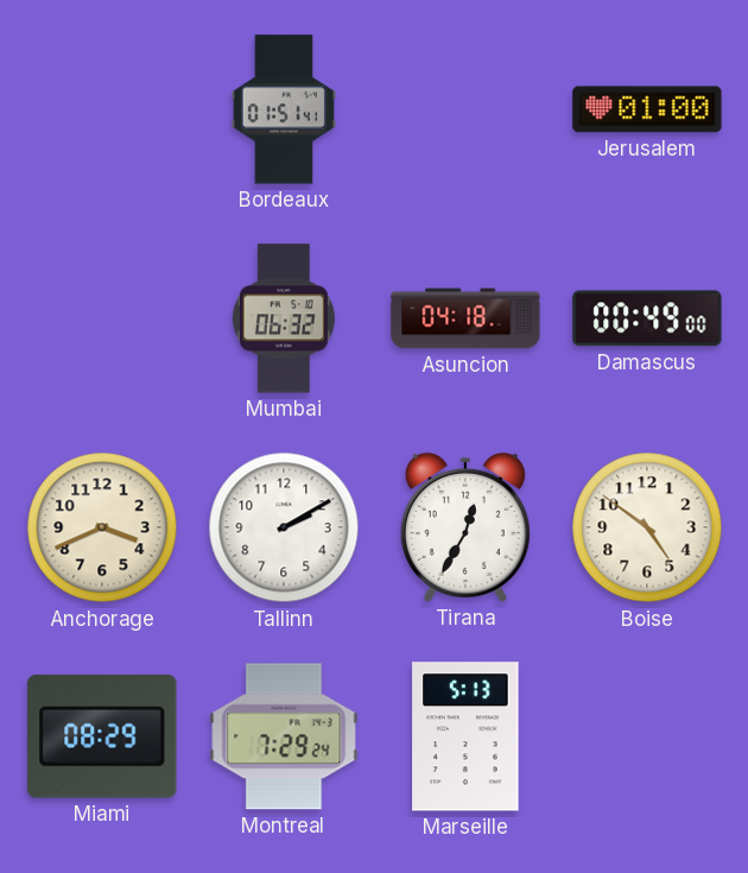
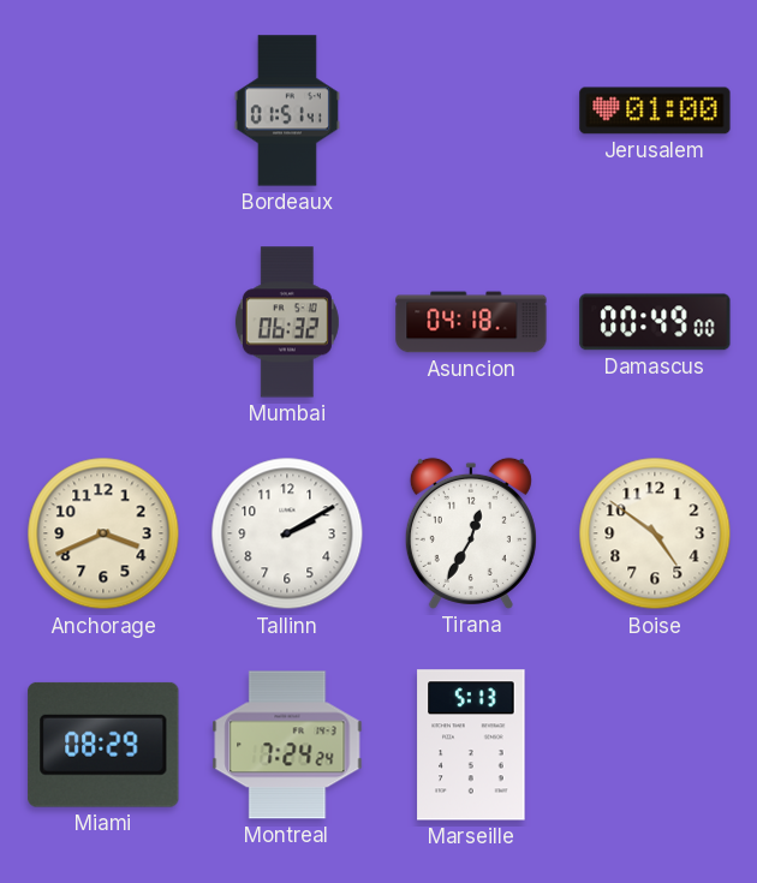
Montreal: 7:29 -> 7:24
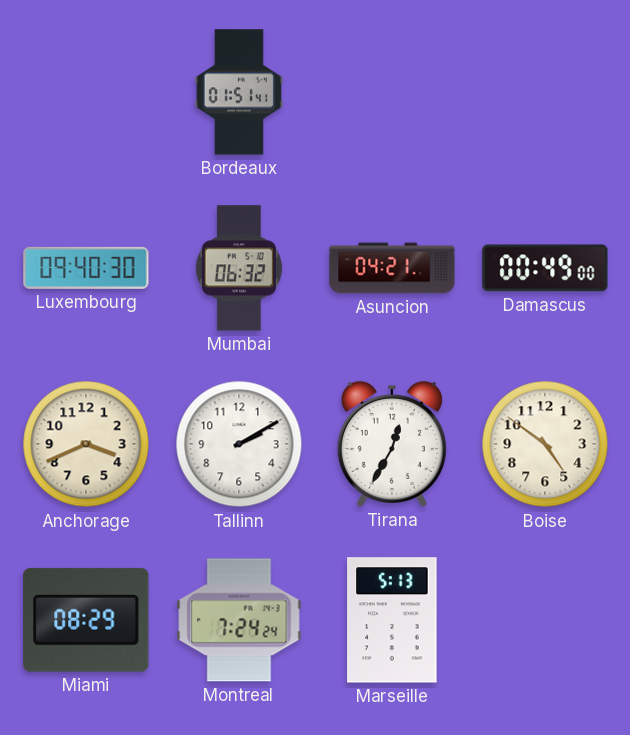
Jerusalem: 01:00 -> none
Luxembourg: none -> 09:40
Asuncion: 04:18 -> 04:21
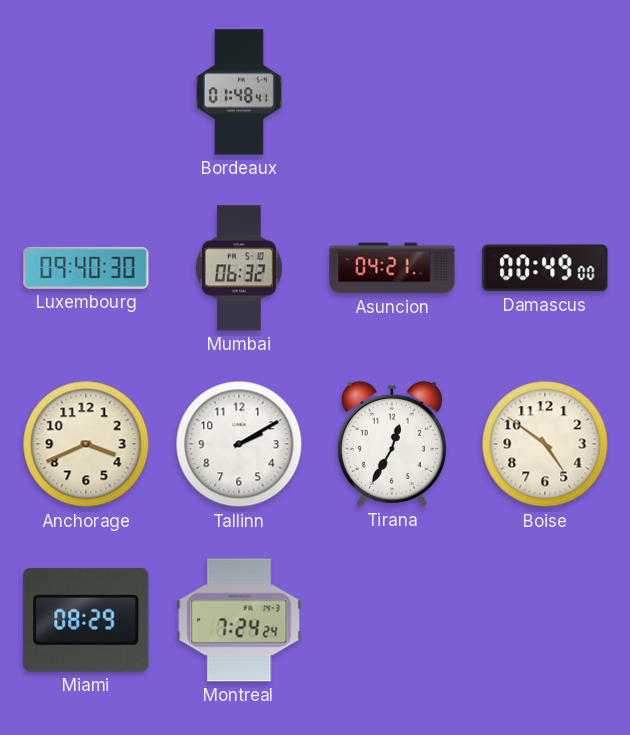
Bordeaux: 01:51 -> 01:48
Marseille: 5:13 -> none
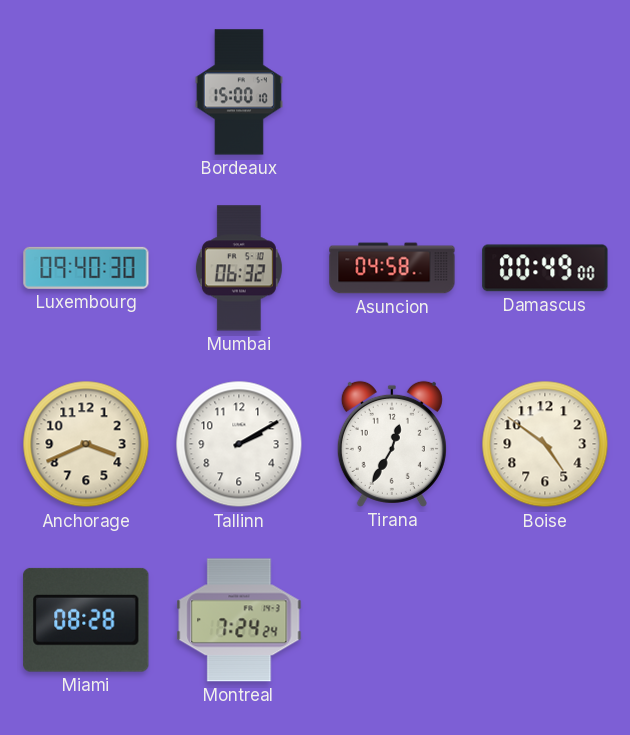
Bordeaux: 01:48 -> 15:00
Asuncion: 04:21 -> 04:58
Miami: 08:29 -> 08:28
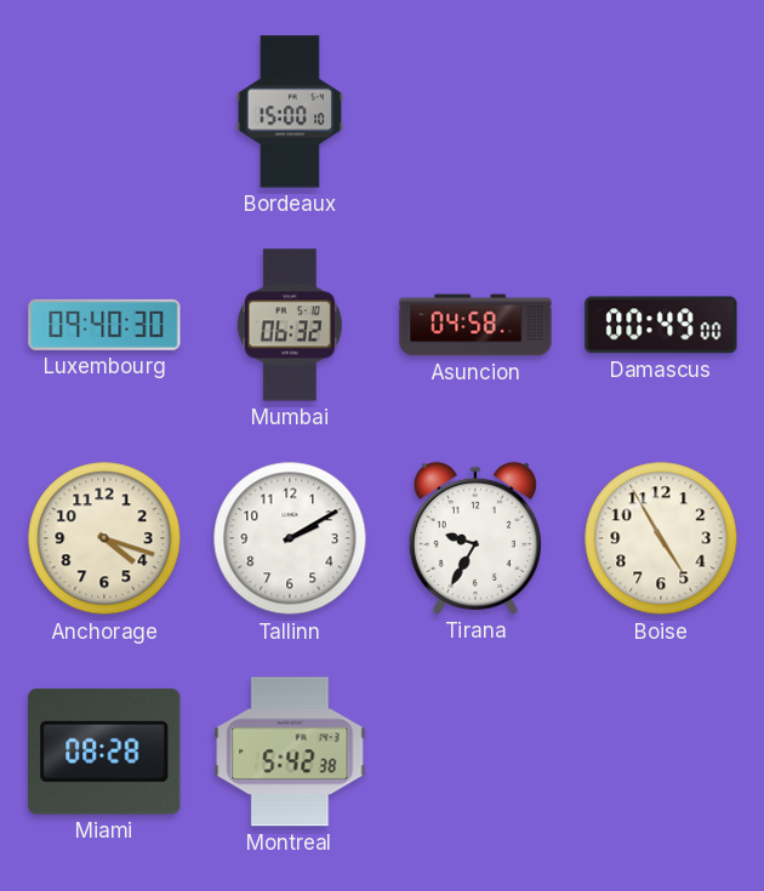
Anchorage: 3:41 -> 4:18
Tirana: 12:35 -> 9:35
Boise: 4:51 -> 4:55
Montreal: 7:24 -> 5:42
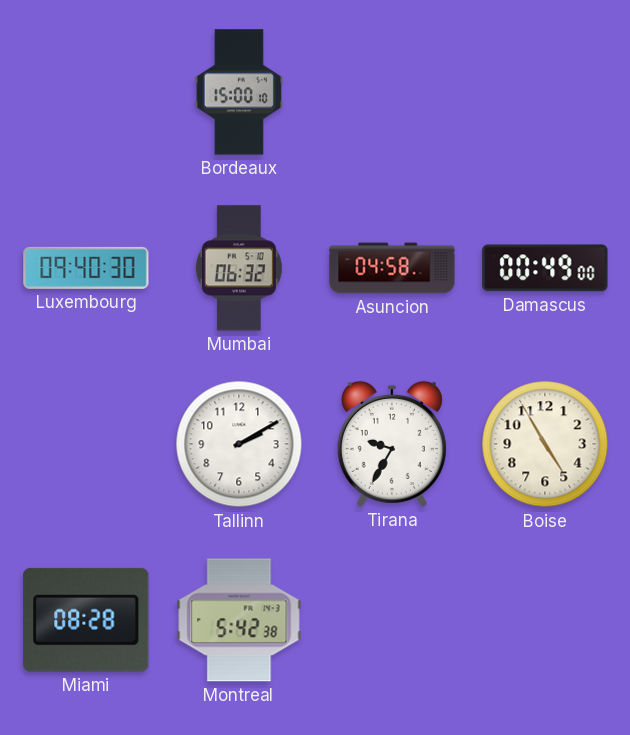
Anchorage: 4:18 -> none
